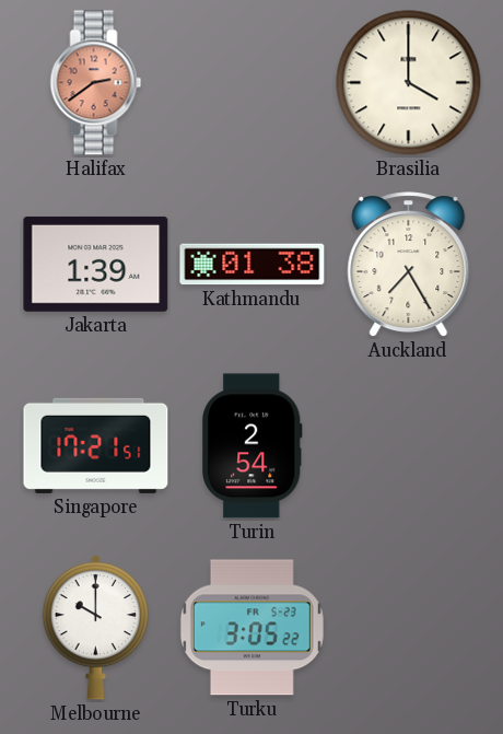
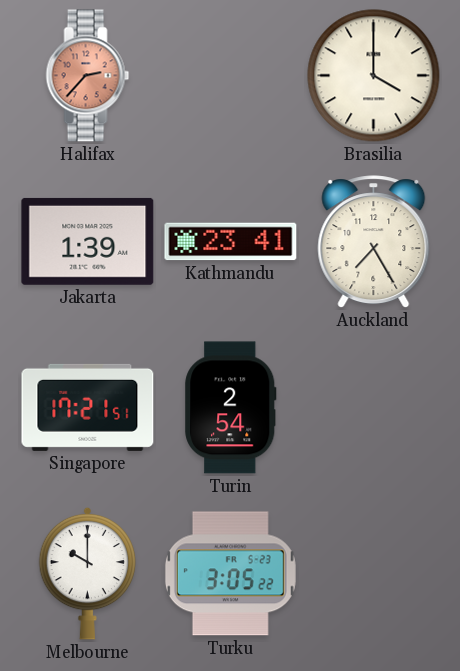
Halifax: 2:39 -> 2:37
Kathmandu: 01:38 -> 23:41
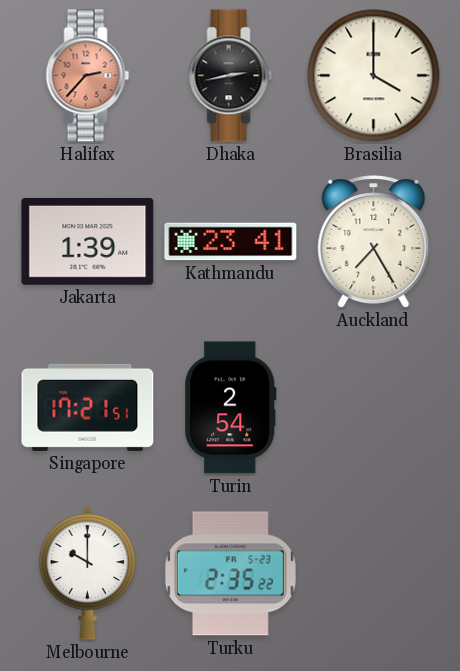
Dhaka: none -> 2:43
Turku: 3:05 -> 2:35
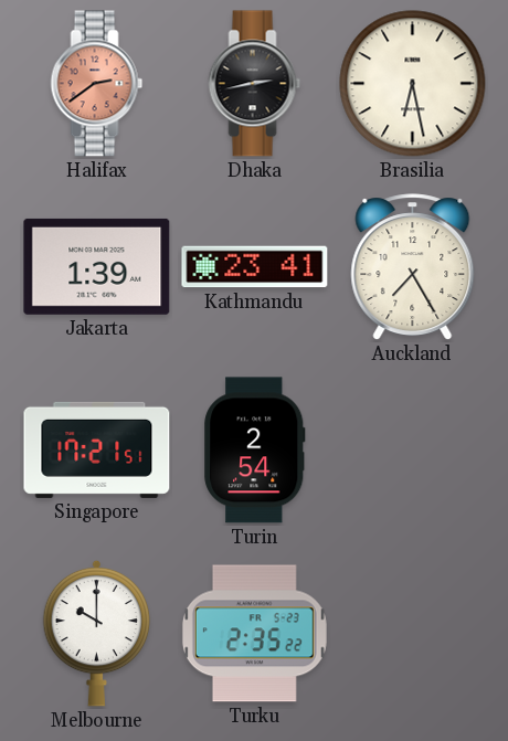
Halifax: 2:37 -> 2:39
Brasilia: 4:00 -> 6:28
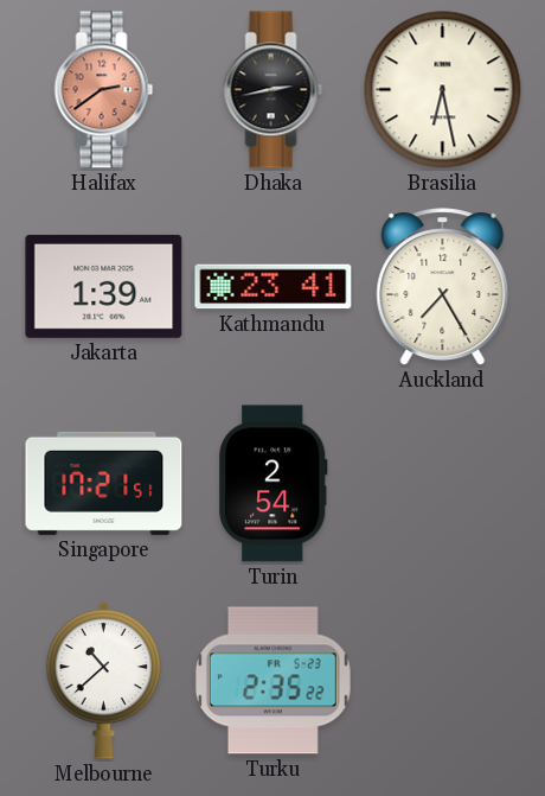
Melbourne: 10:00 -> 10:38
